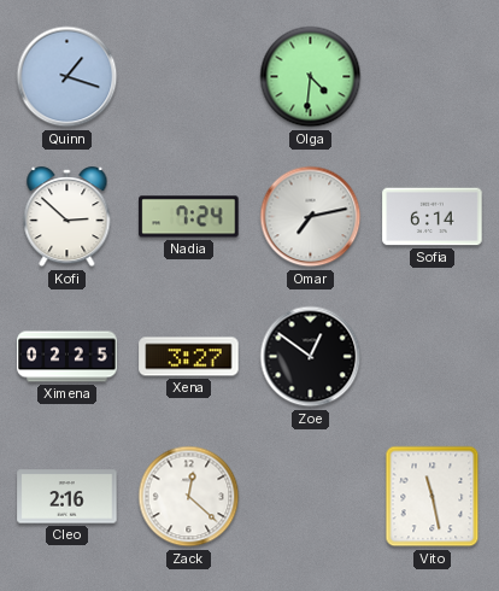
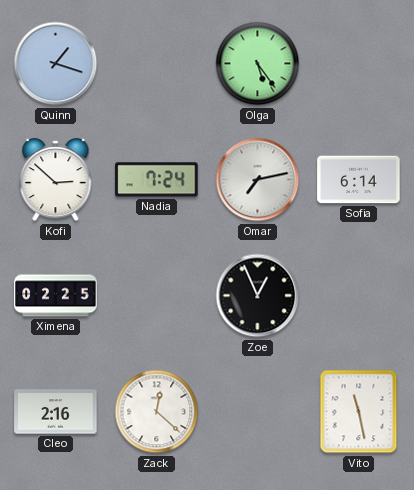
Olga: 4:31 -> 5:24
Xena: 3:27 -> none
Zoe: 12:51 -> 12:56
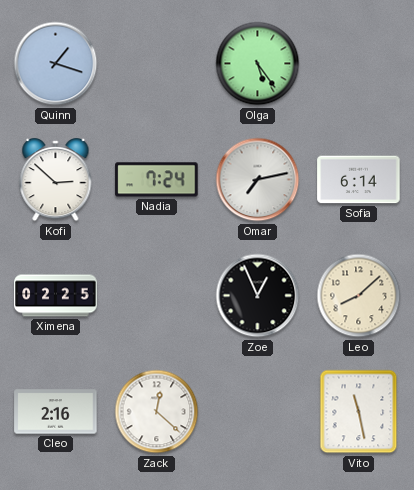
Leo: none -> 8:08
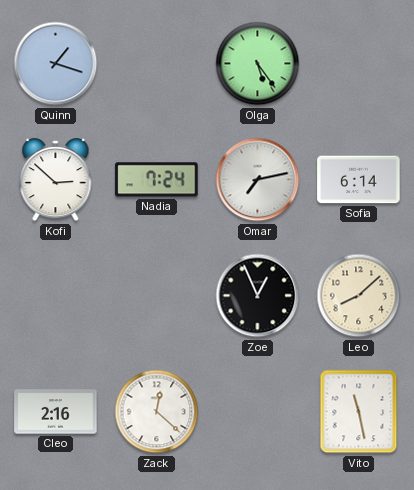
Ximena: 02:25 -> none
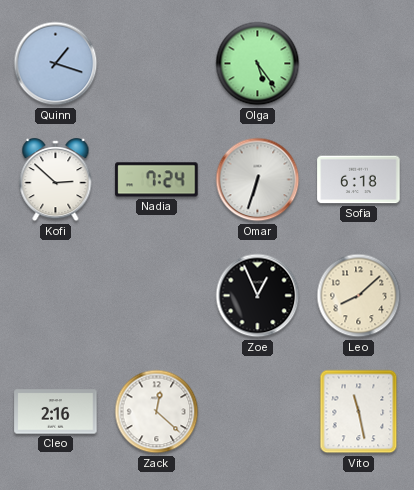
Omar: 7:13 -> 6:33
Sofia: 6:14 -> 6:18
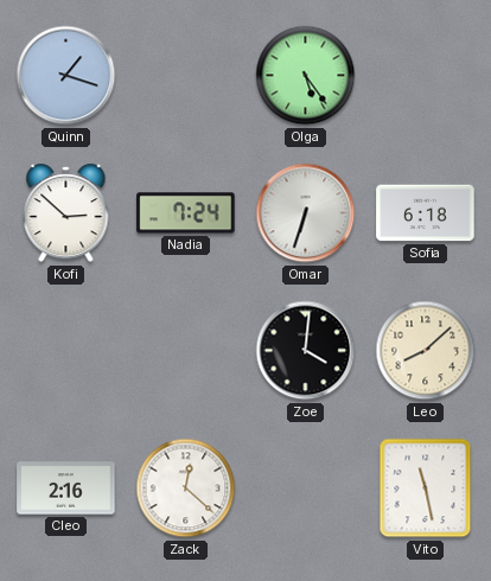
Zoe: 12:56 -> 4:01
